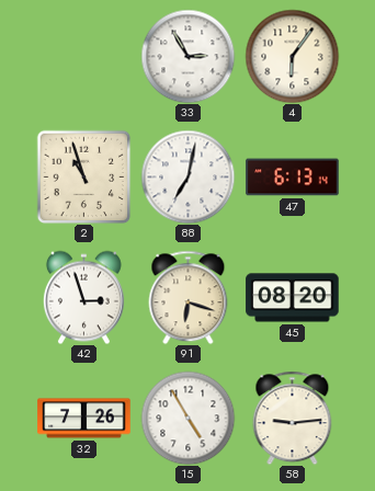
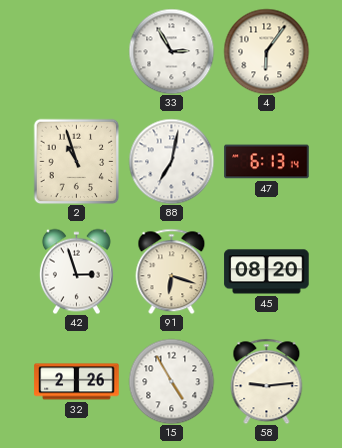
32: 7:26 -> 2:26
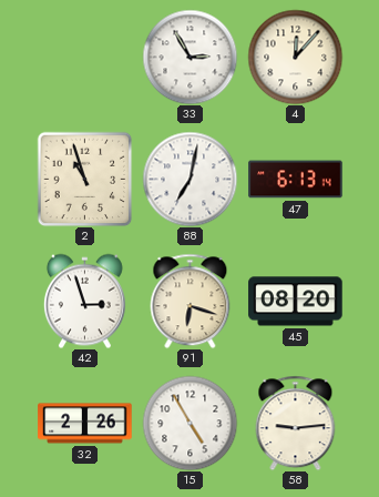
4: 6:06 -> 12:07
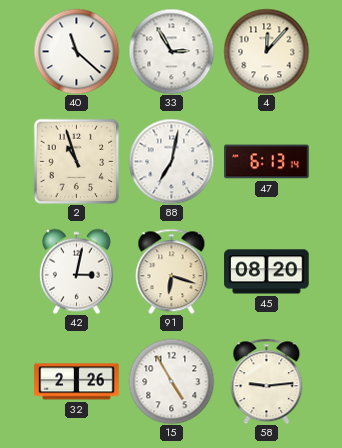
40: none -> 11:22
42: 2:57 -> 3:02
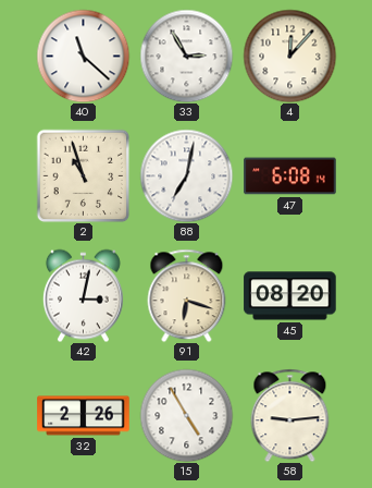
47: 6:13 -> 6:08
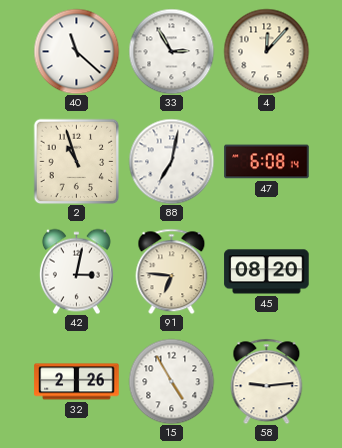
91: 6:18 -> 6:46
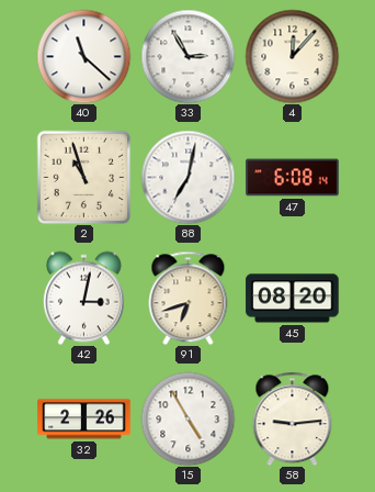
91: 6:46 -> 6:42
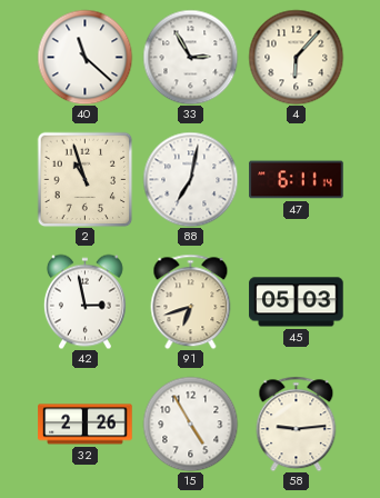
4: 12:07 -> 6:07
47: 6:08 -> 6:11
42: 3:02 -> 2:58
45: 08:20 -> 05:03
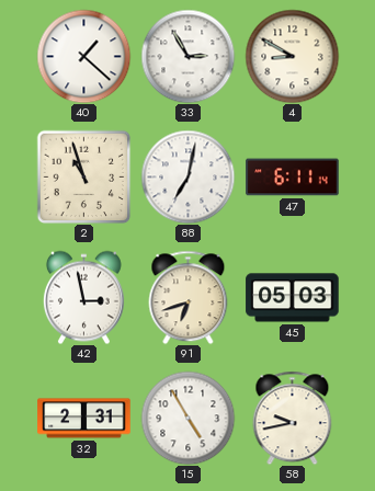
40: 11:22 -> 1:22
4: 6:07 -> 8:50
32: 2:26 -> 2:31
58: 9:14 -> 9:43
